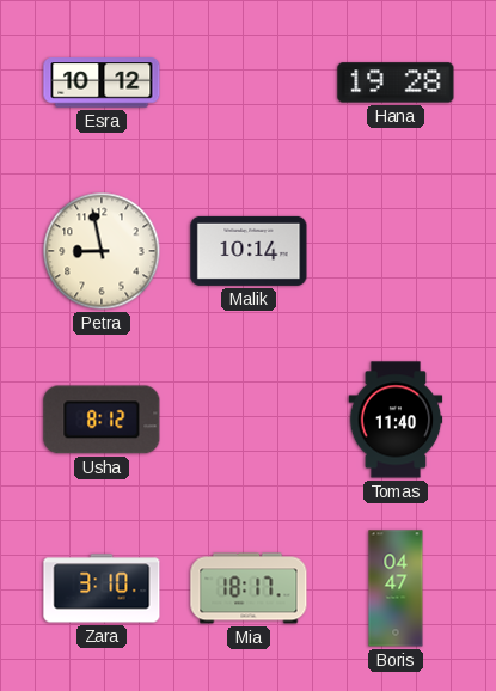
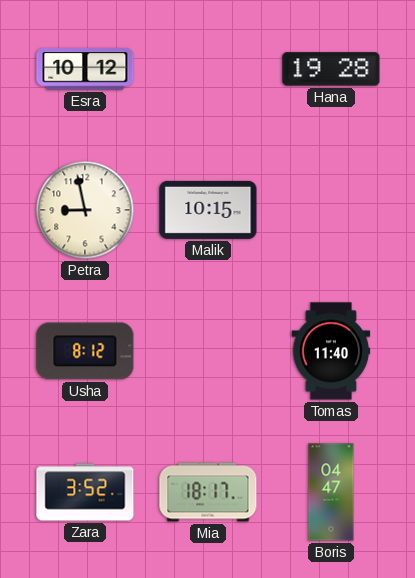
Malik: 10:14 -> 10:15
Zara: 3:10 -> 3:52
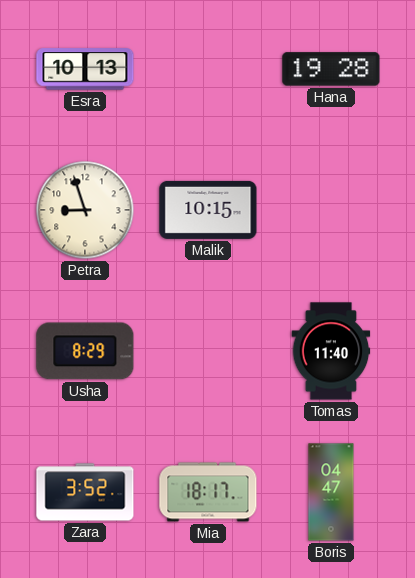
Esra: 10:12 -> 10:13
Petra: 8:58 -> 8:57
Usha: 8:12 -> 8:29
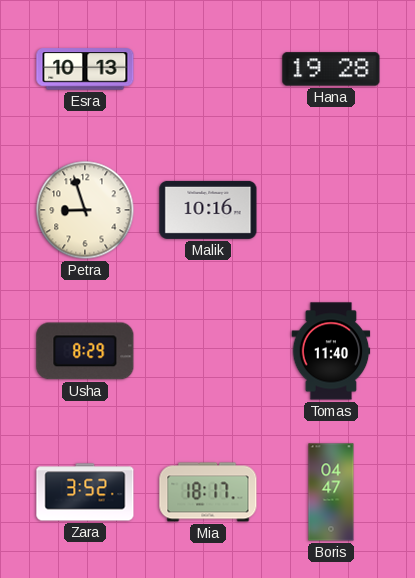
Malik: 10:15 -> 10:16
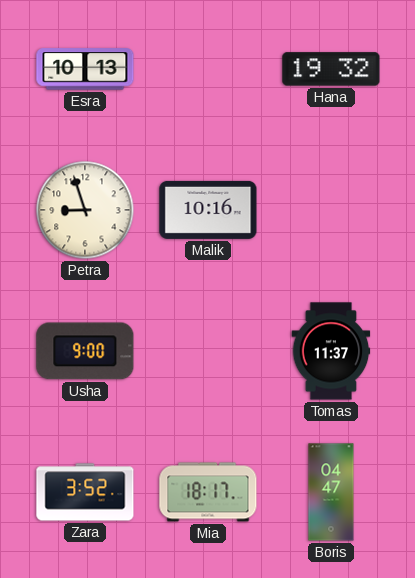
Hana: 19:28 -> 19:32
Usha: 8:29 -> 9:00
Tomas: 11:40 -> 11:37
